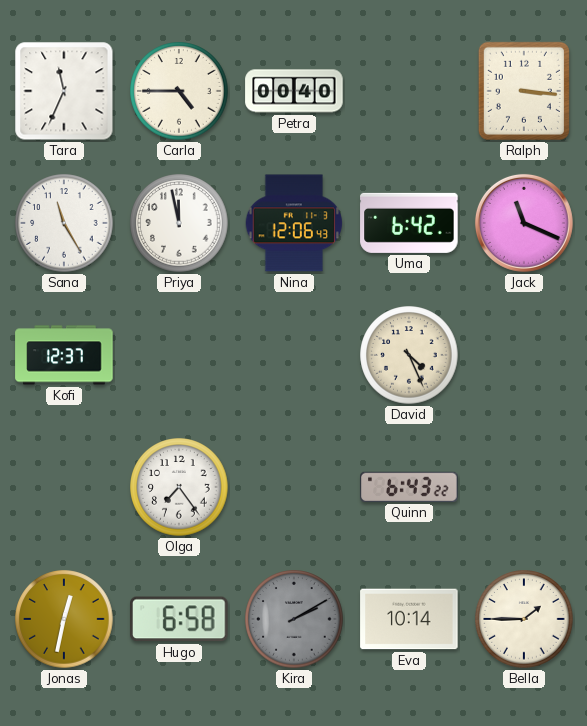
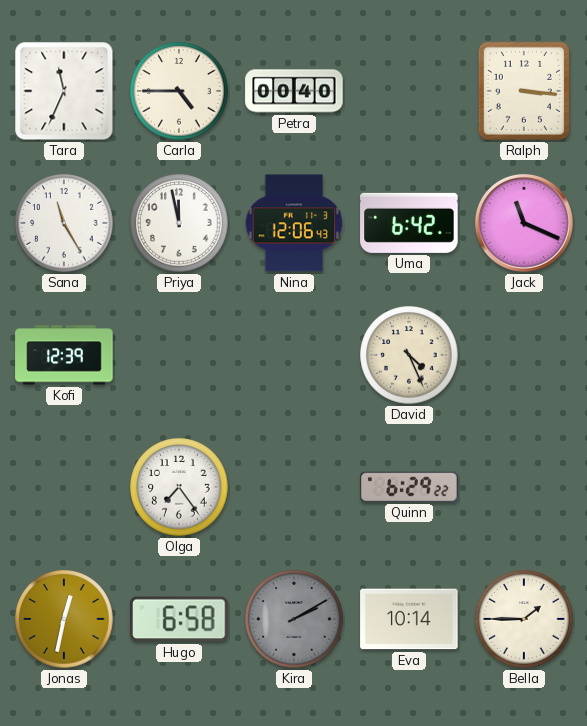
Kofi: 12:37 -> 12:39
Quinn: 6:43 -> 6:29
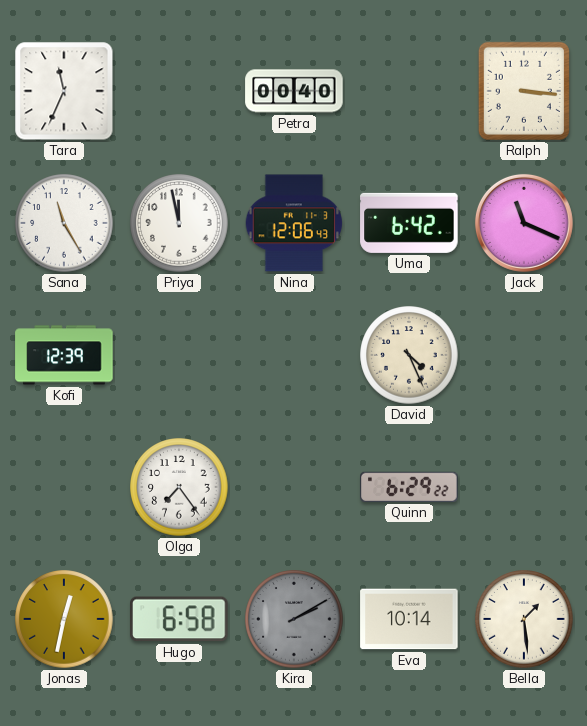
Carla: 4:45 -> none
Bella: 1:45 -> 1:29
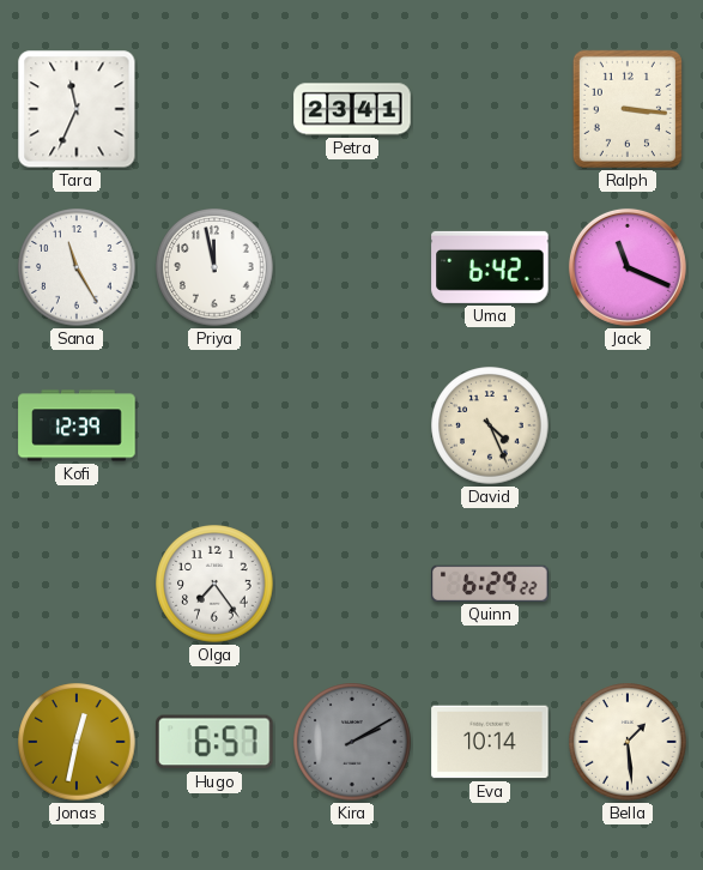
Petra: 00:40 -> 23:41
Nina: 12:06 -> none
Hugo: 6:58 -> 6:57
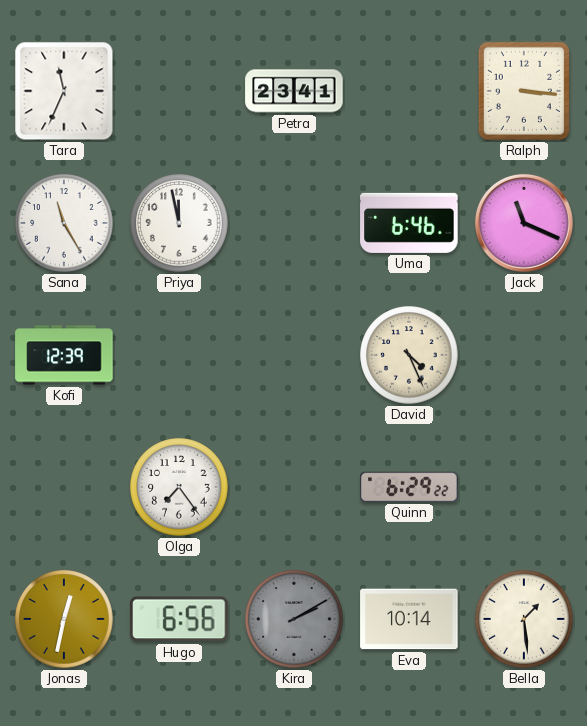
Uma: 6:42 -> 6:46
Hugo: 6:57 -> 6:56
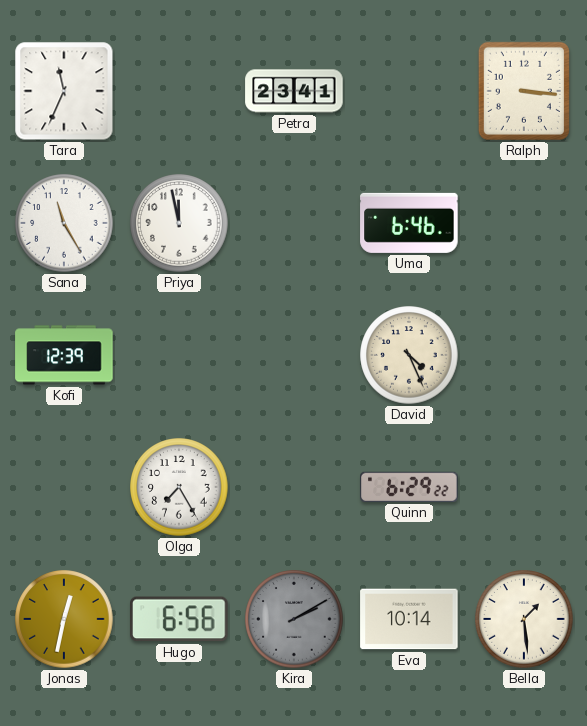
Jack: 11:19 -> none
Olga: 7:24 -> 7:25
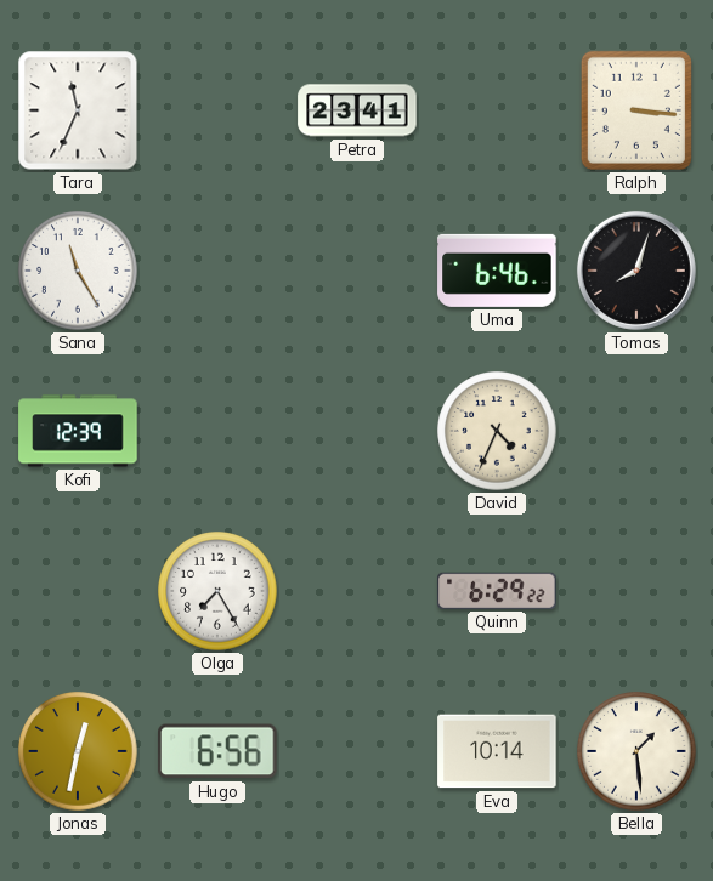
Priya: 11:58 -> none
Tomas: none -> 8:03
David: 4:26 -> 4:34
Kira: 2:10 -> none
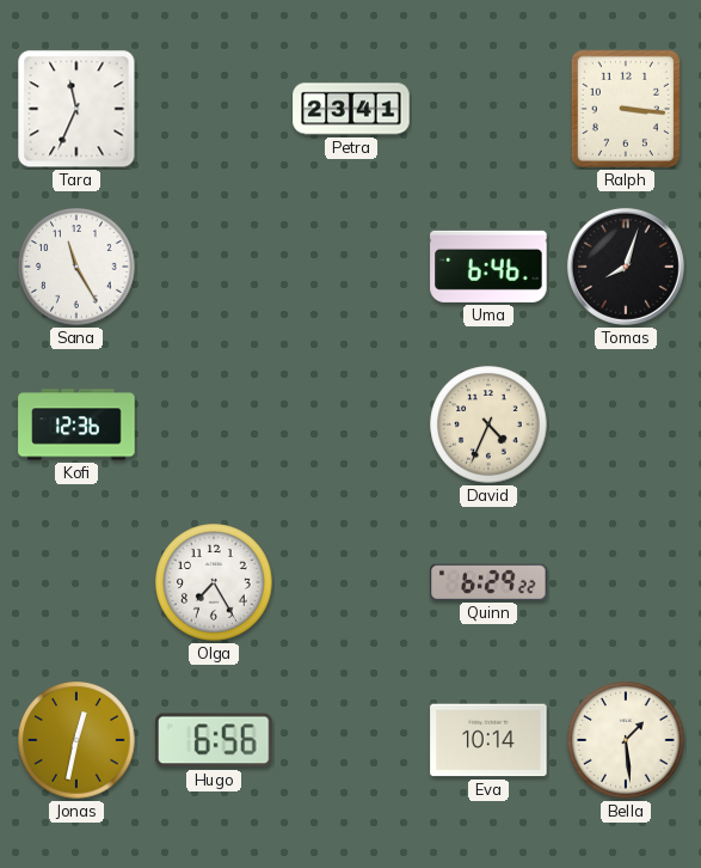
Kofi: 12:39 -> 12:36
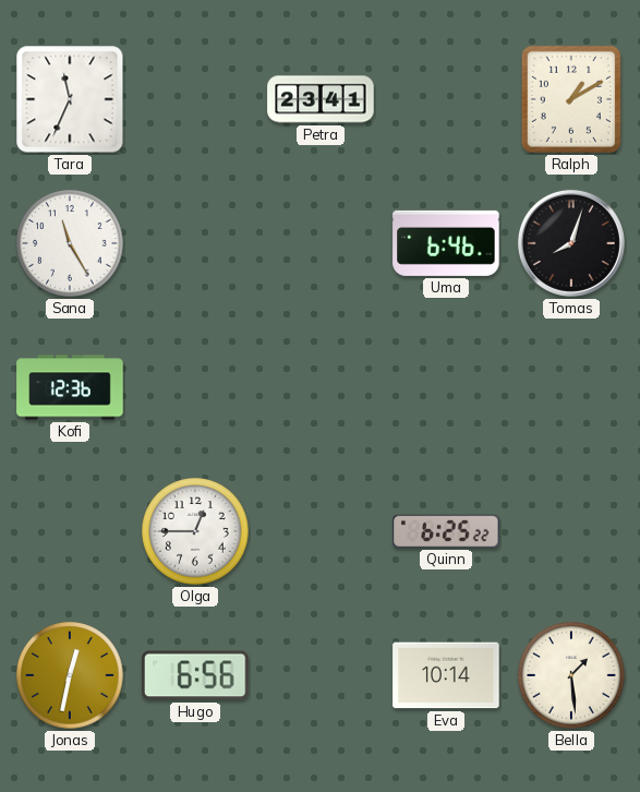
Ralph: 3:16 -> 1:10
David: 4:34 -> none
Olga: 7:25 -> 12:45
Quinn: 6:29 -> 6:25
